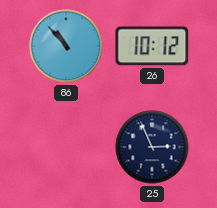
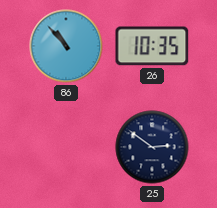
26: 10:12 -> 10:35
25: 2:56 -> 2:51
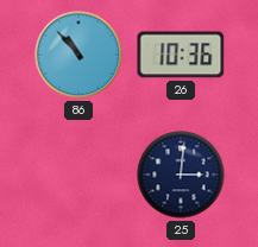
26: 10:35 -> 10:36
25: 2:51 -> 3:01
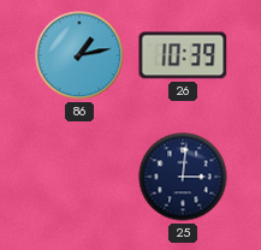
86: 10:53 -> 1:13
26: 10:36 -> 10:39
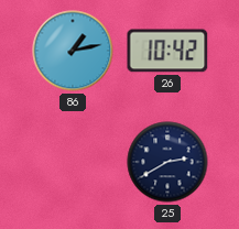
26: 10:39 -> 10:42
25: 3:01 -> 2:40
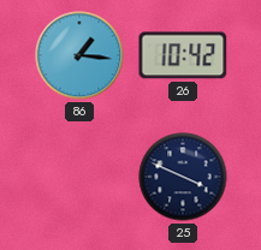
86: 1:13 -> 1:16
25: 2:40 -> 3:49
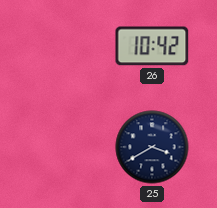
86: 1:16 -> none
25: 3:49 -> 3:40
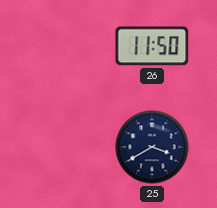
26: 10:42 -> 11:50
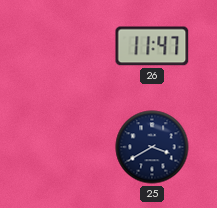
26: 11:50 -> 11:47
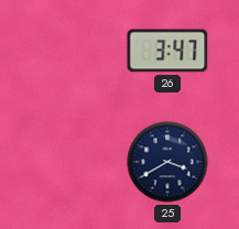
26: 11:47 -> 3:47
